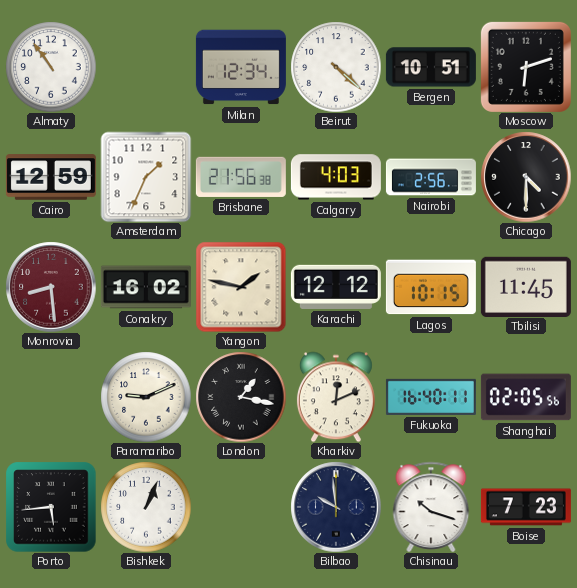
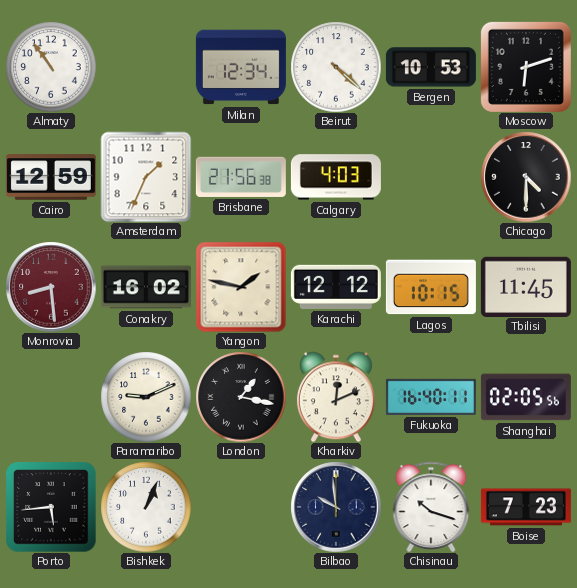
Bergen: 10:51 -> 10:53
Nairobi: 2:56 -> none
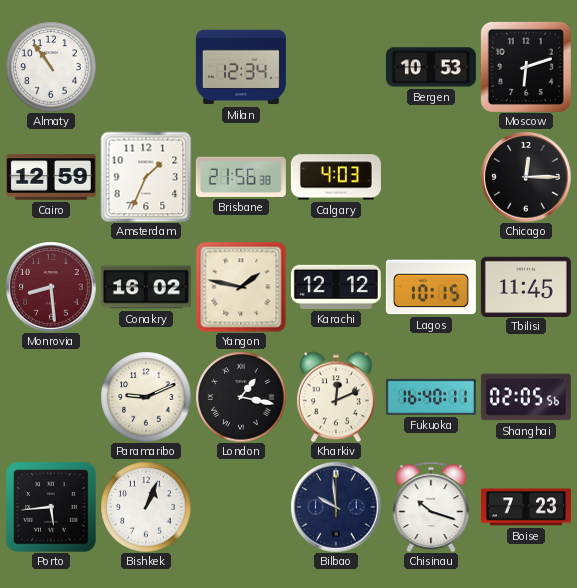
Beirut: 4:22 -> none
Chicago: 4:30 -> 12:15
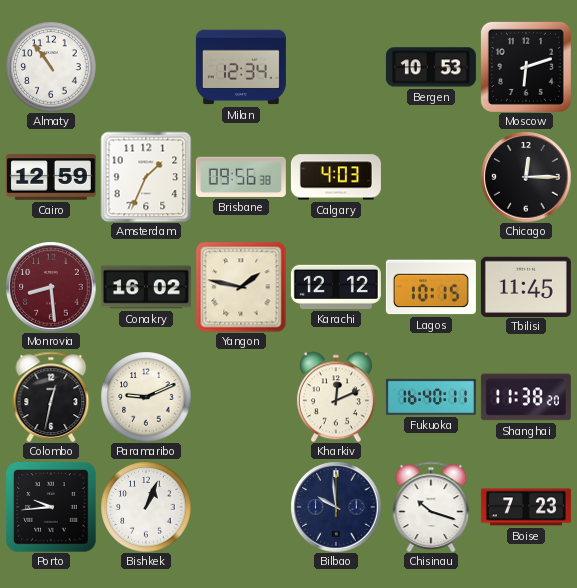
Brisbane: 21:56 -> 09:56
Colombo: none -> 12:32
London: 1:17 -> none
Shanghai: 02:05 -> 11:38
Porto: 5:44 -> 9:44
